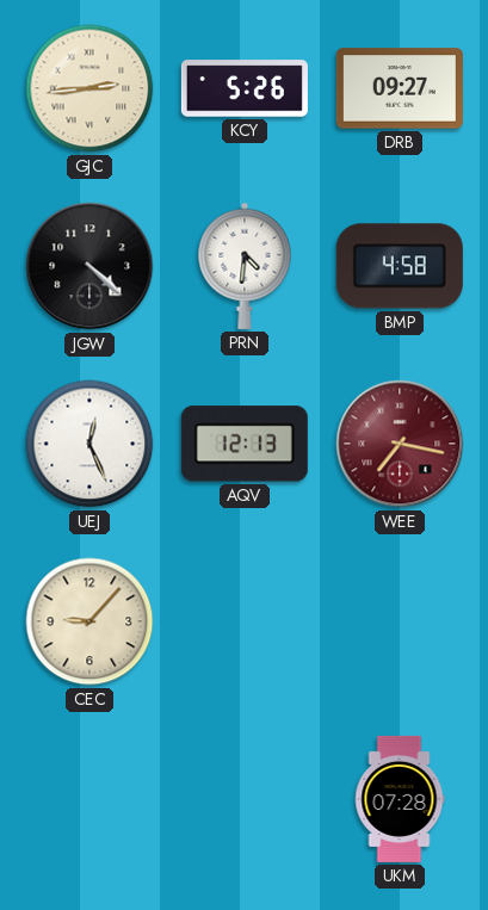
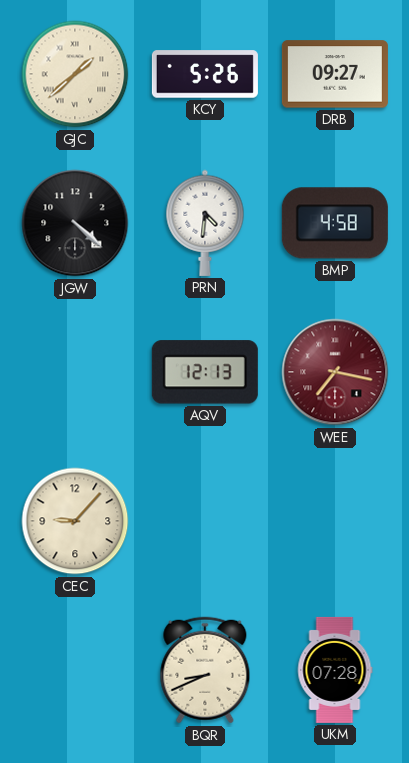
GJC: 2:44 -> 1:38
UEJ: 12:26 -> none
BQR: none -> 8:41
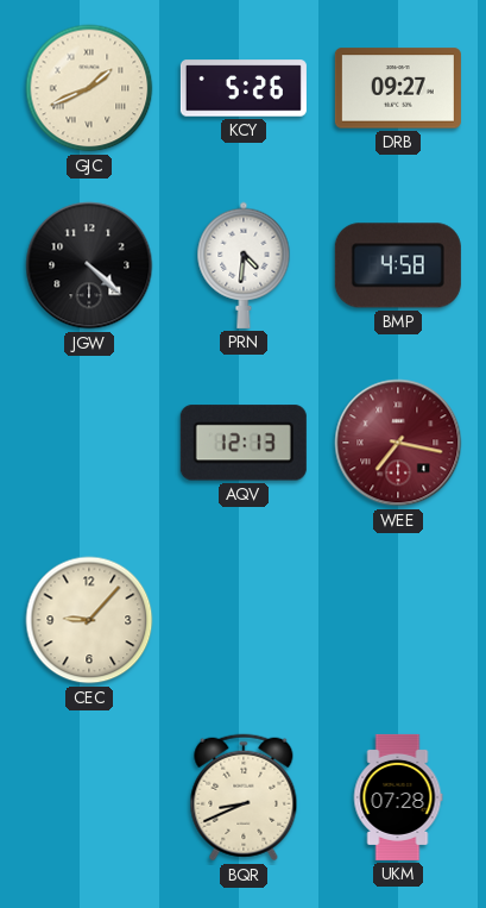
GJC: 1:38 -> 1:41
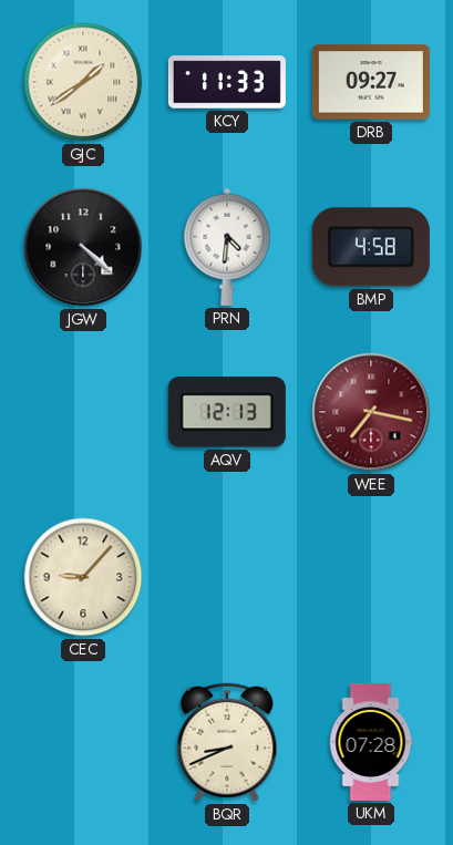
GJC: 1:41 -> 1:39
KCY: 5:26 -> 11:33
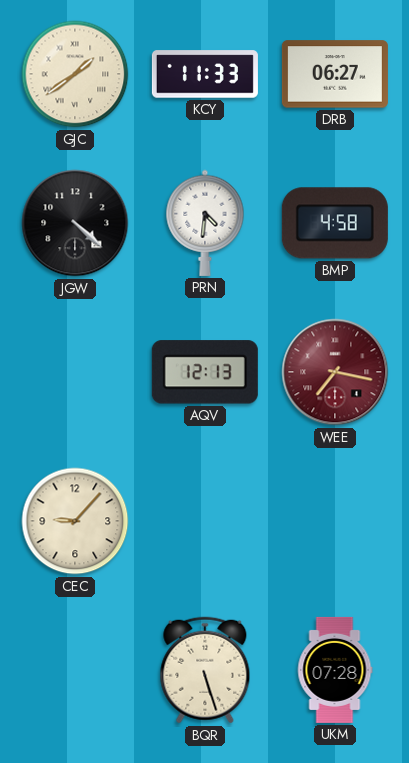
DRB: 09:27 -> 06:27
BQR: 8:41 -> 5:27
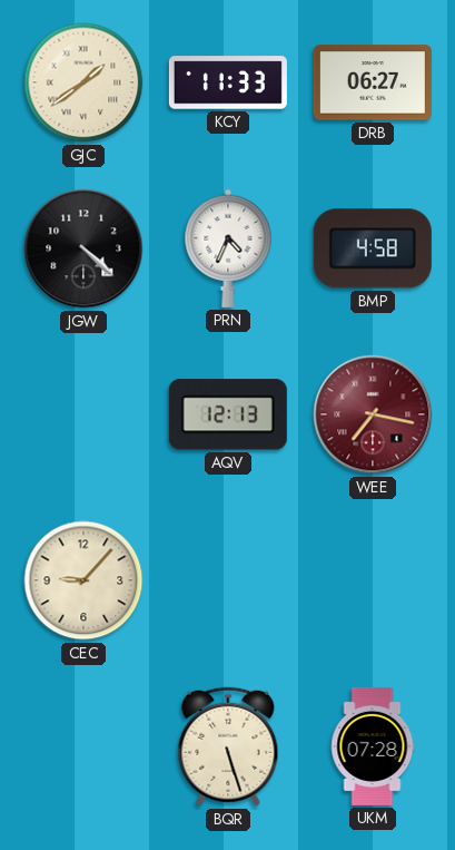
PRN: 4:31 -> 4:34
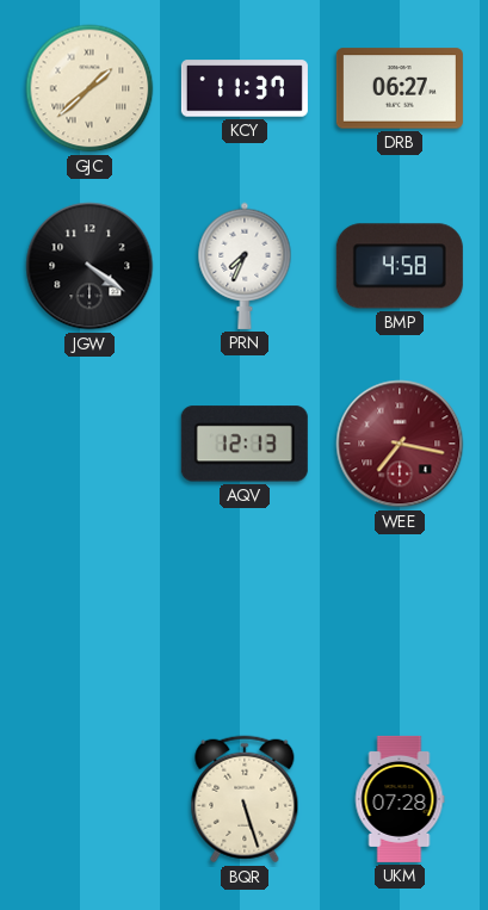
GJC: 1:39 -> 1:38
KCY: 11:33 -> 11:37
JGW: 4:22 -> 4:21
PRN: 4:34 -> 7:34
CEC: 9:07 -> none
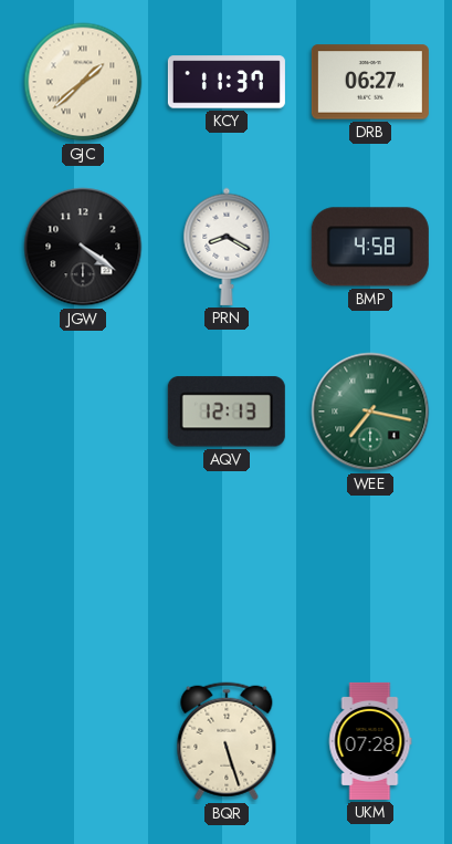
PRN: 7:34 -> 8:20
WEE dial: burgundy -> green
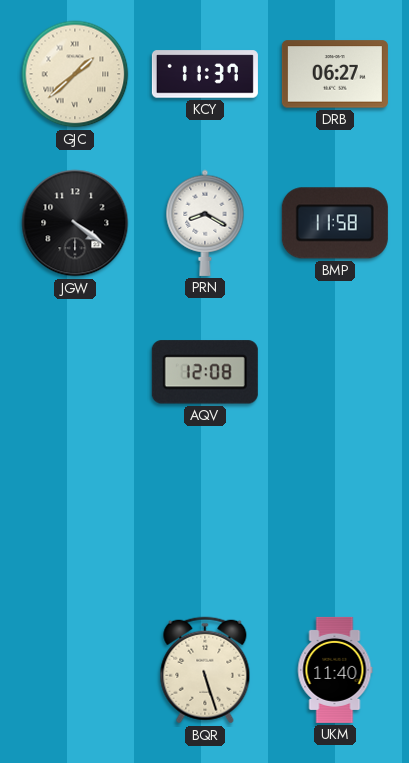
BMP: 4:58 -> 11:58
AQV: 12:13 -> 12:08
WEE: 7:17 -> none
UKM: 07:28 -> 11:40
